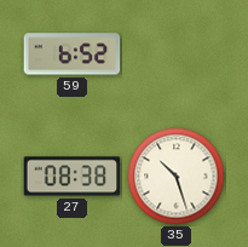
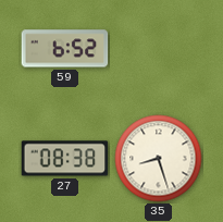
35: 10:27 -> 8:27
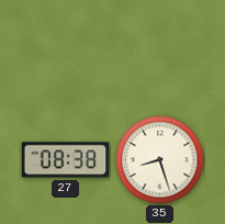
59: 6:52 -> none
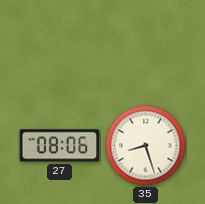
27: 08:38 -> 08:06
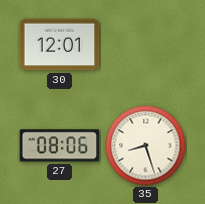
30: none -> 12:01
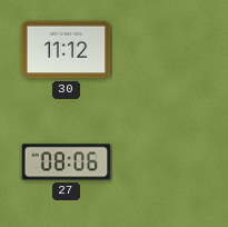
30: 12:01 -> 11:12
35: 8:27 -> none
